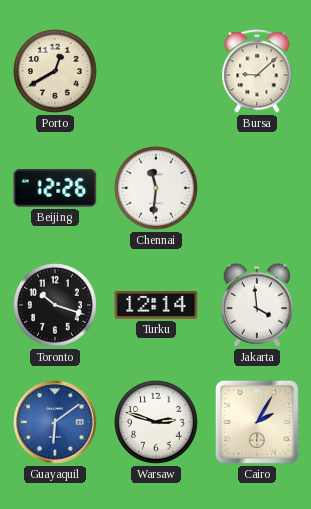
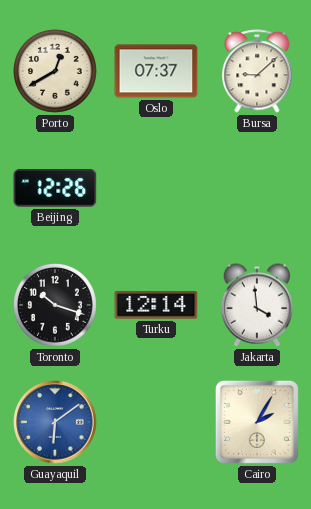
Oslo: none -> 07:37
Chennai: 11:31 -> none
Warsaw: 2:48 -> none
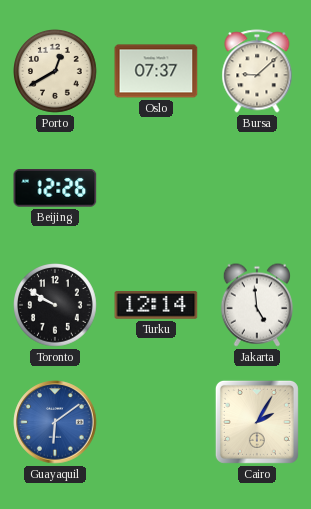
Toronto: 10:18 -> 9:50
Jakarta: 3:59 -> 4:59
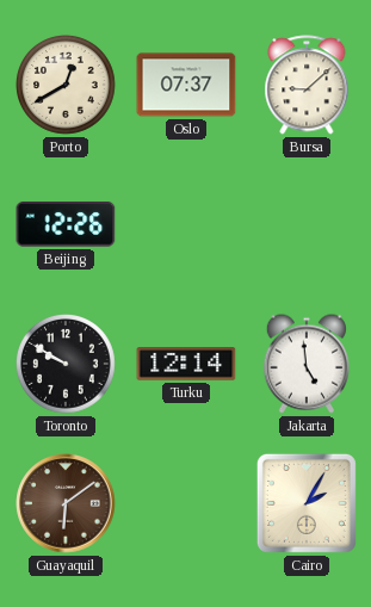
Guayaquil dial: blue -> brown
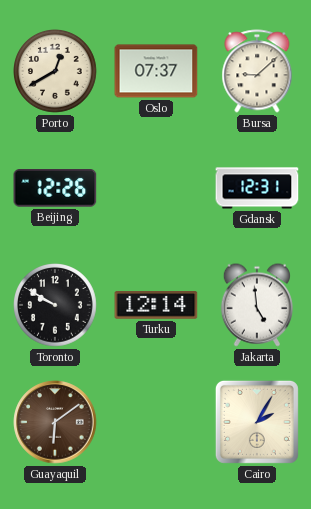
Gdansk: none -> 12:31
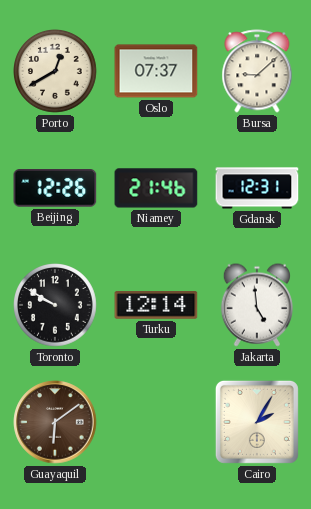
Niamey: none -> 21:46
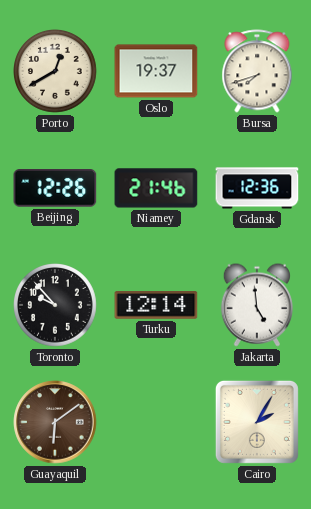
Oslo: 07:37 -> 19:37
Bursa: 9:08 -> 7:42
Gdansk: 12:31 -> 12:36
Toronto: 9:50 -> 9:53
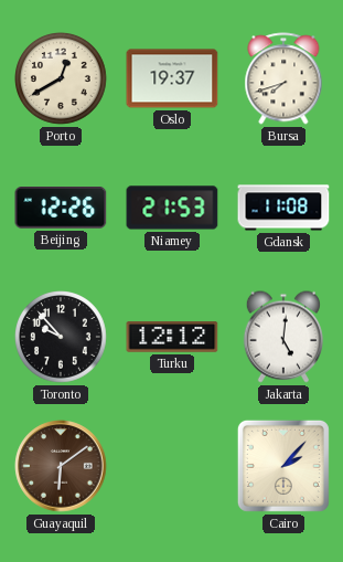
Niamey: 21:46 -> 21:53
Gdansk: 12:36 -> 11:08
Turku: 12:14 -> 12:12
Jakarta: 4:59 -> 5:01
Cairo: 2:05 -> 2:07
